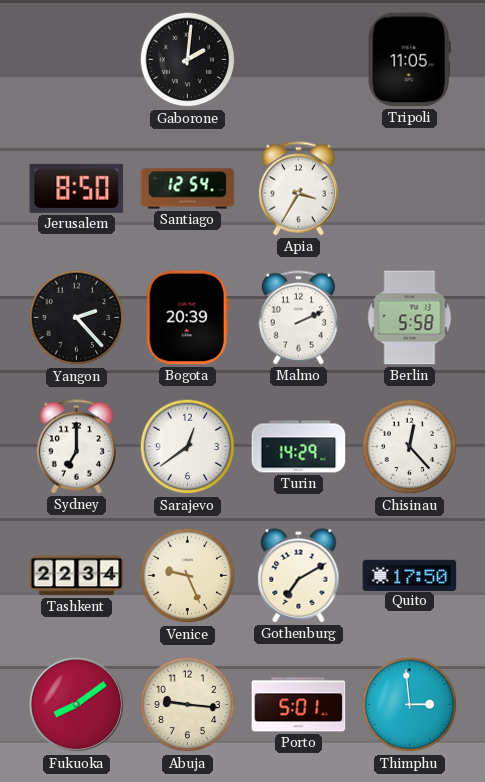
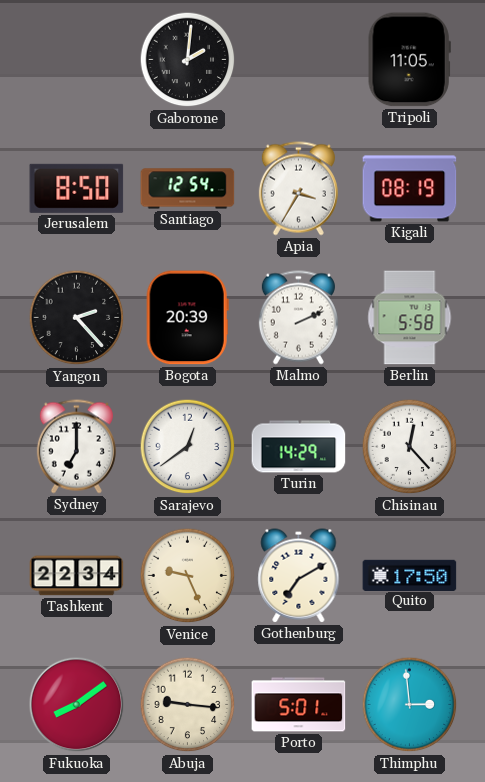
Kigali: none -> 08:19
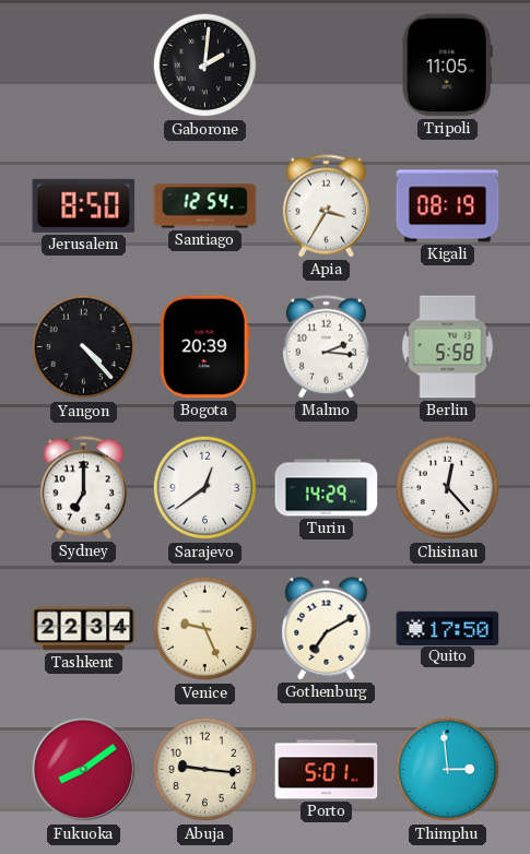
Yangon: 2:23 -> 4:23
Malmo: 2:11 -> 2:16
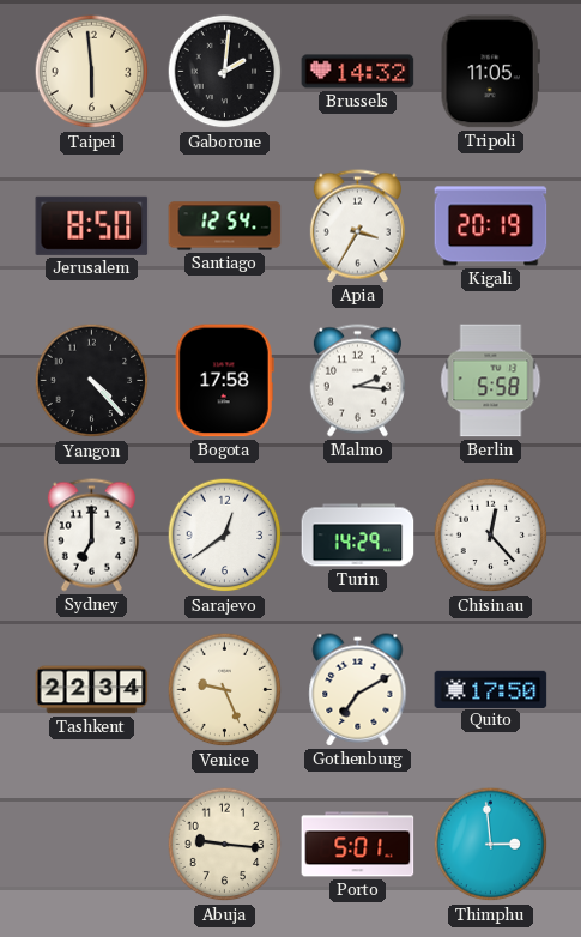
Taipei: none -> 5:59
Brussels: none -> 14:32
Kigali: 08:19 -> 20:19
Bogota: 20:39 -> 17:58
Fukuoka: 8:09 -> none
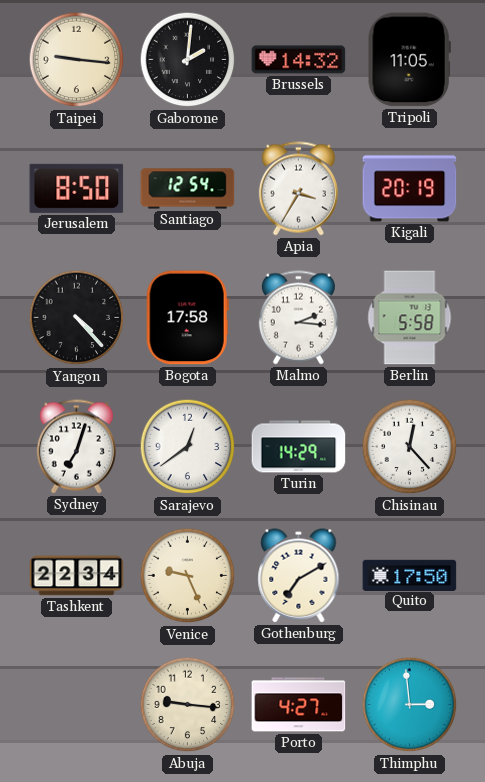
Taipei: 5:59 -> 9:16
Sydney: 7:00 -> 7:03
Porto: 5:01 -> 4:27
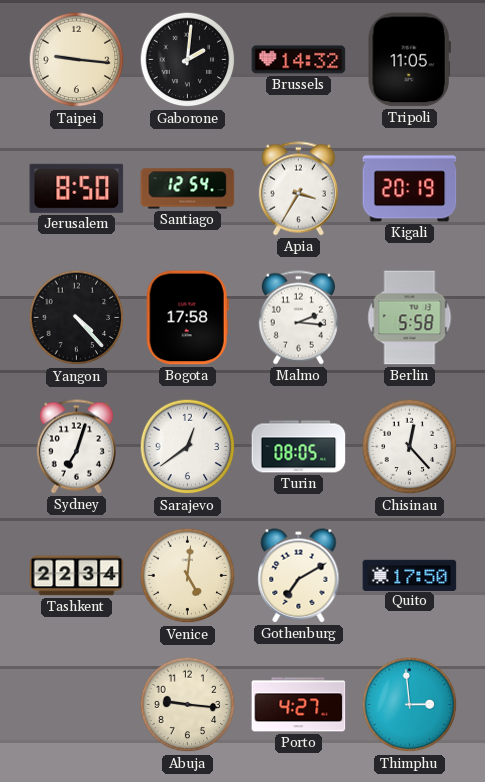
Turin: 14:29 -> 08:05
Venice: 9:26 -> 5:01
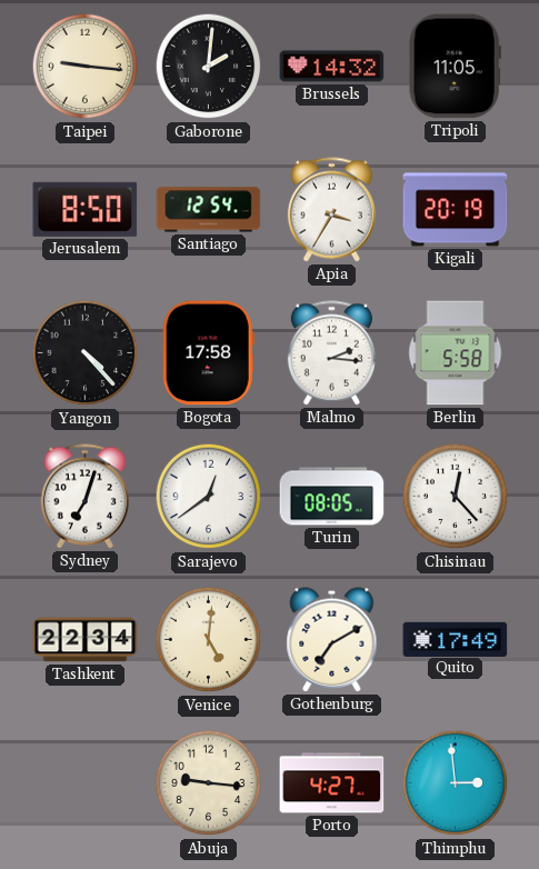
Quito: 17:50 -> 17:49
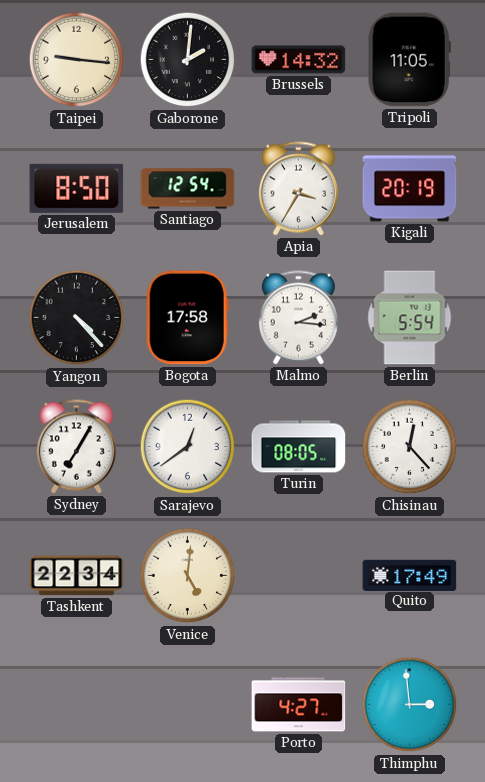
Berlin: 5:58 -> 5:54
Sydney: 7:03 -> 7:05
Gothenburg: 7:10 -> none
Abuja: 9:16 -> none
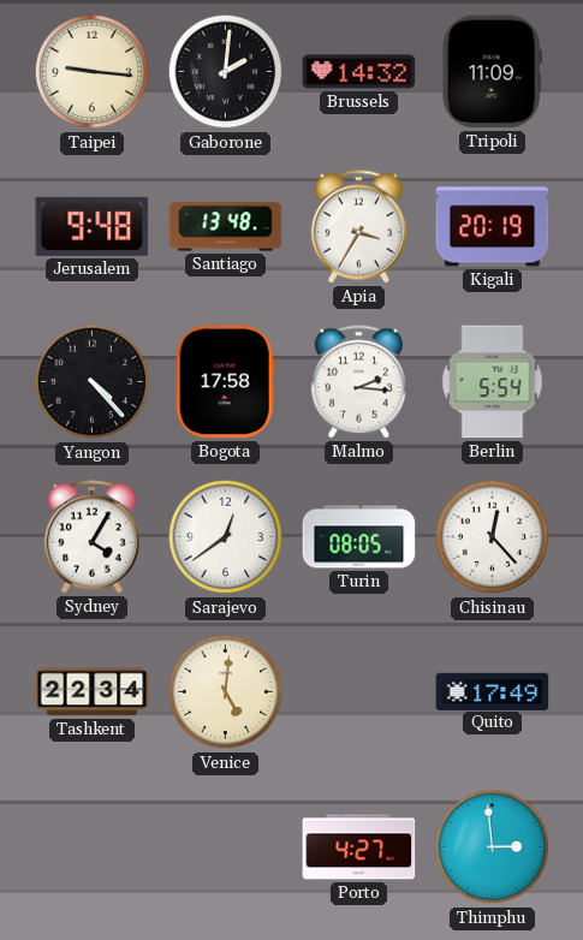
Tripoli: 11:05 -> 11:09
Jerusalem: 8:50 -> 9:48
Santiago: 12:54 -> 13:48
Sydney: 7:05 -> 4:05
